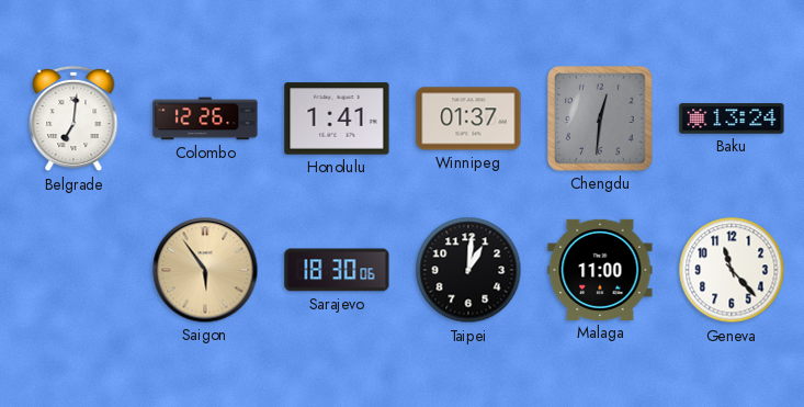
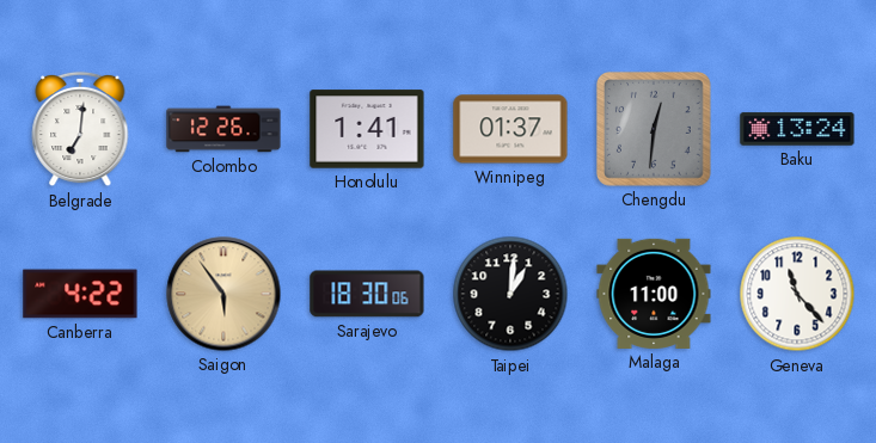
Canberra: none -> 4:22
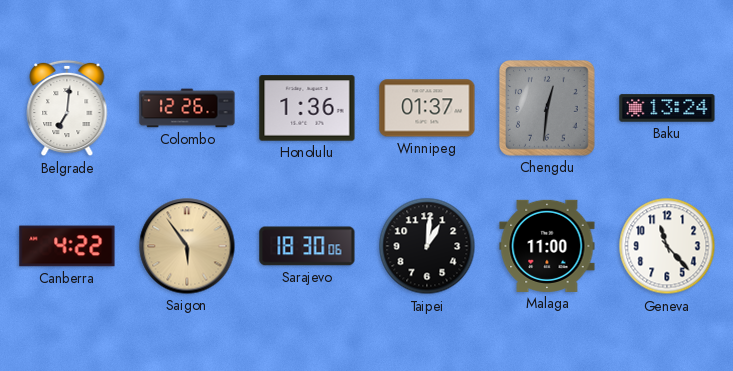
Honolulu: 1:41 -> 1:36
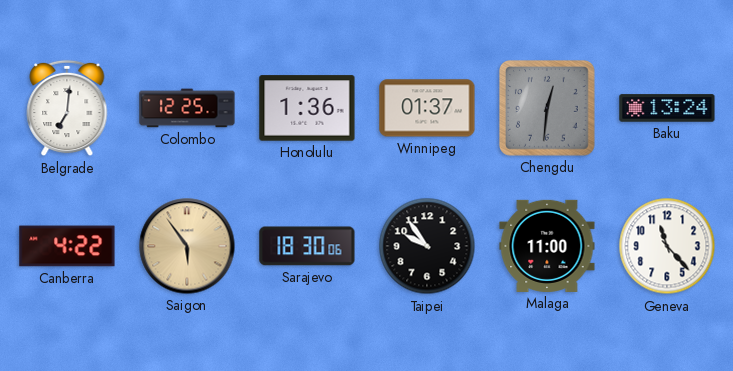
Colombo: 12:26 -> 12:25
Taipei: 1:01 -> 9:54
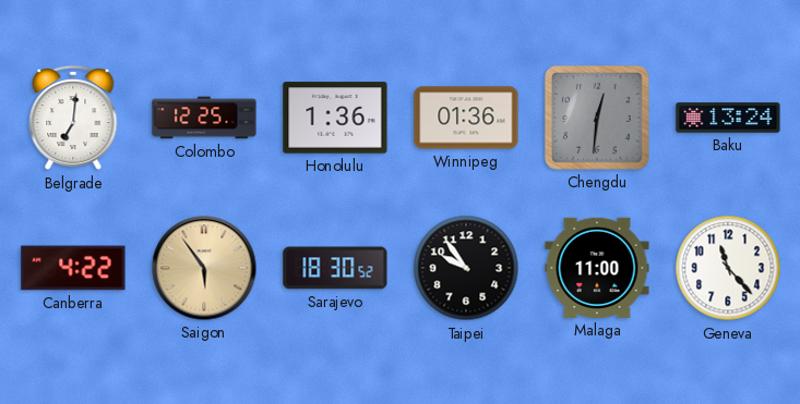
Winnipeg: 01:37 -> 01:36
Sarajevo: 18:30:06 -> 18:30:52
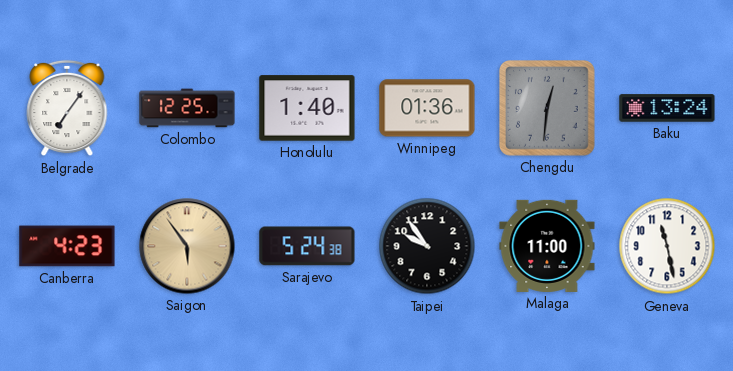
Belgrade: 7:01 -> 7:06
Honolulu: 1:36 -> 1:40
Canberra: 4:22 -> 4:23
Sarajevo: 18:30 -> 5:24
Geneva: 11:23 -> 11:28
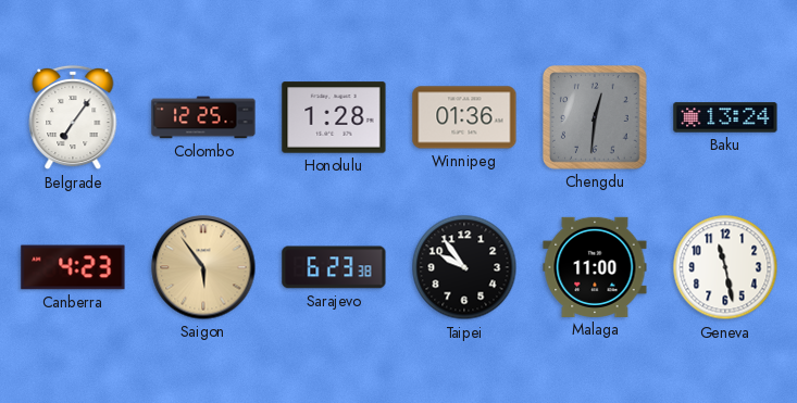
Honolulu: 1:40 -> 1:28
Sarajevo: 5:24 -> 6:23
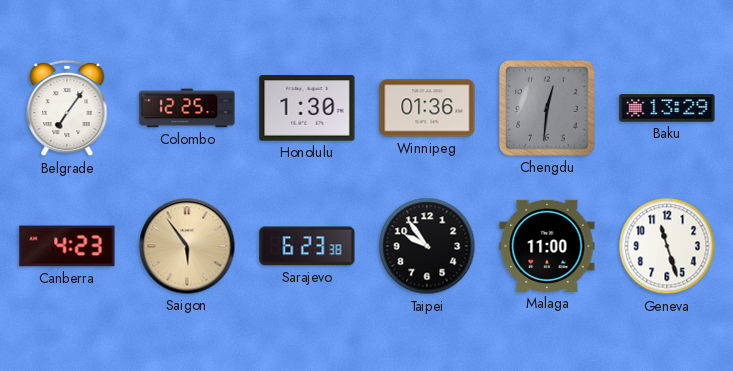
Honolulu: 1:28 -> 1:30
Baku: 13:24 -> 13:29
Geneva: 11:28 -> 11:27
